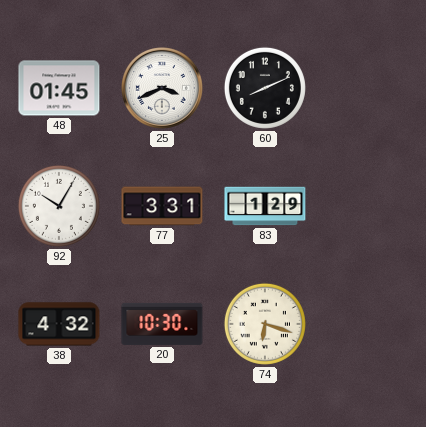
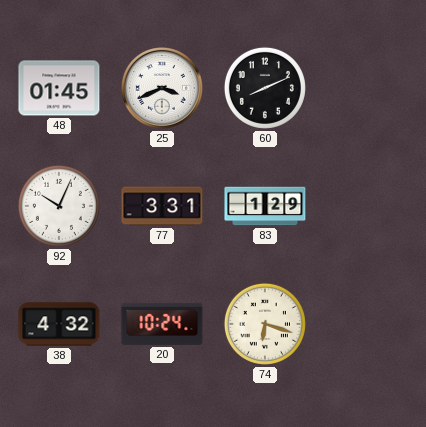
92: 10:05 -> 10:04
20: 10:30 -> 10:24
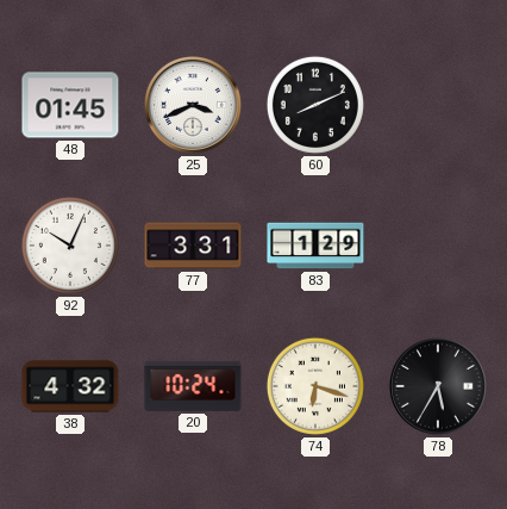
78: none -> 5:35
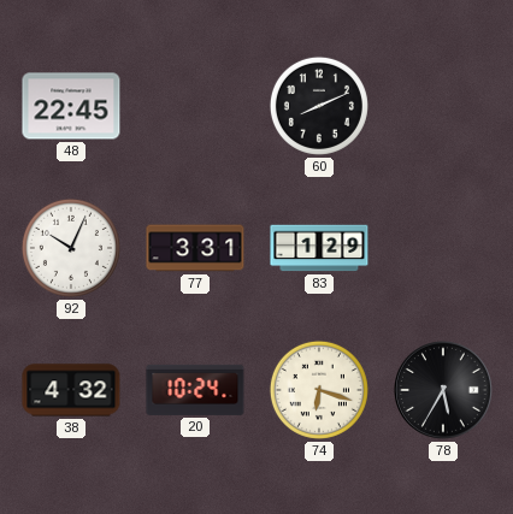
48: 01:45 -> 22:45
25: 3:41 -> none
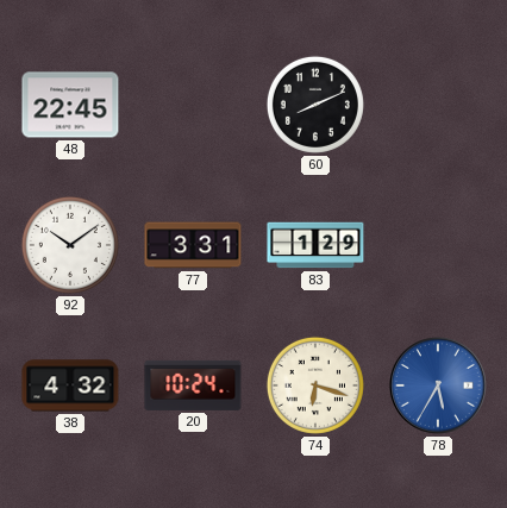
92: 10:04 -> 10:09
78 dial: black -> blue
